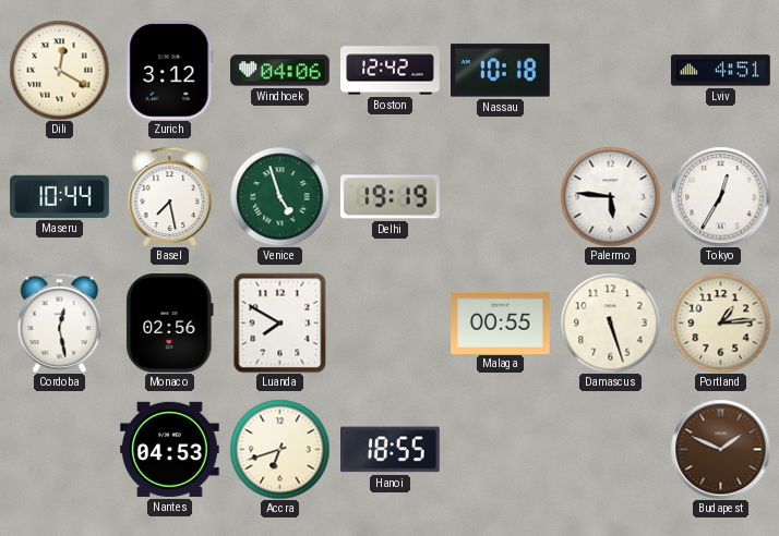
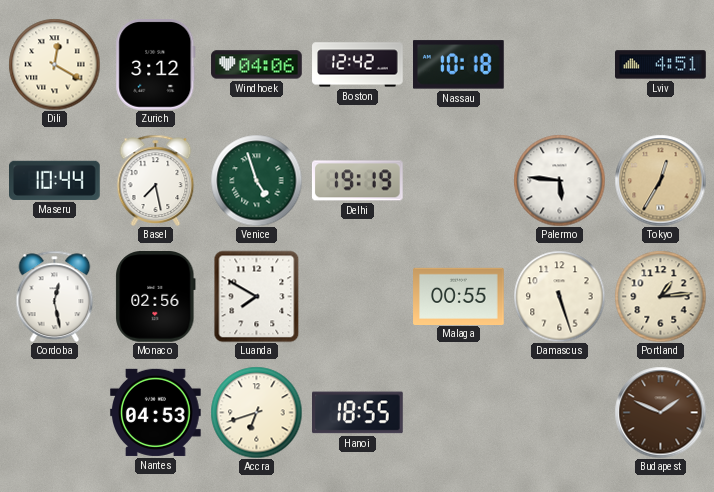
Tokyo dial: white -> champagne
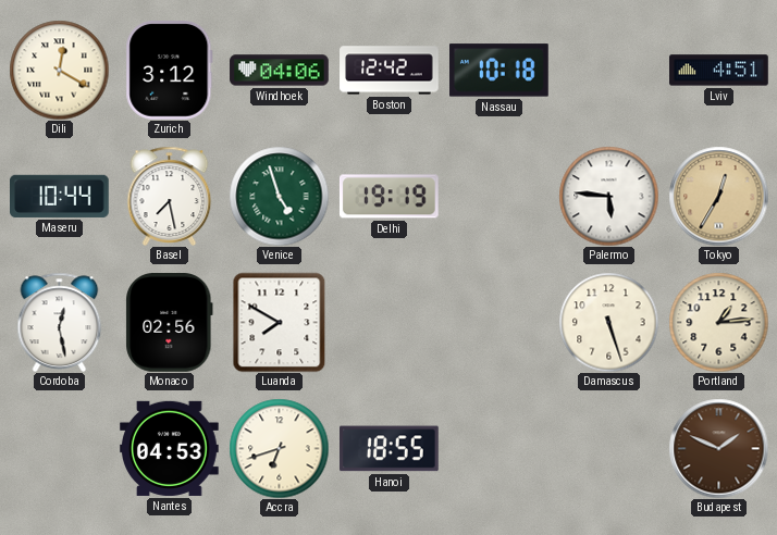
Malaga: 00:55 -> none
